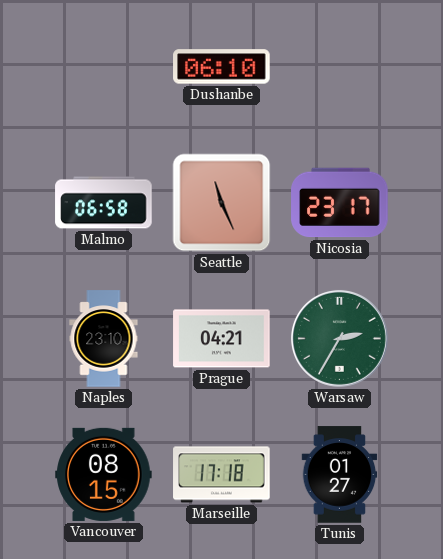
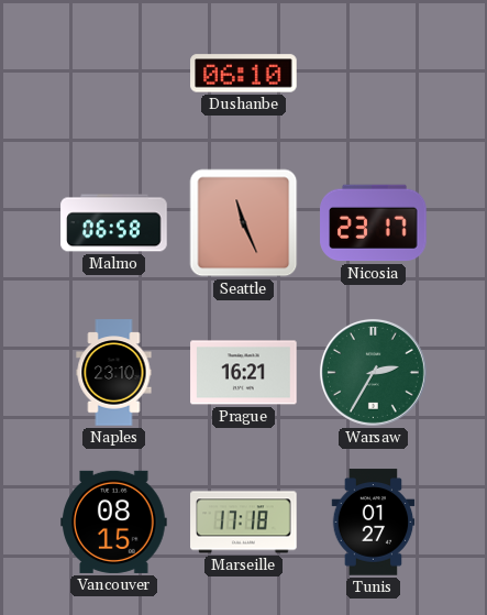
Prague: 04:21 -> 16:21
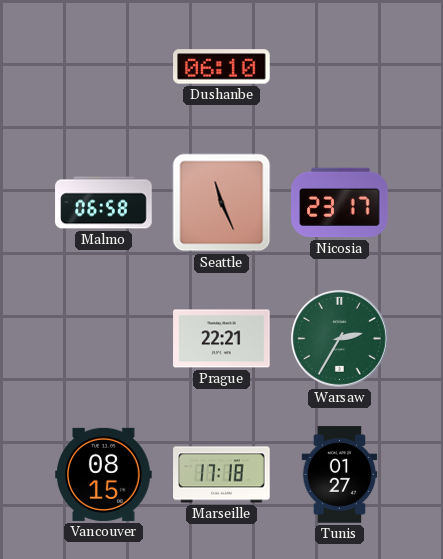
Naples: 23:10 -> none
Prague: 16:21 -> 22:21
